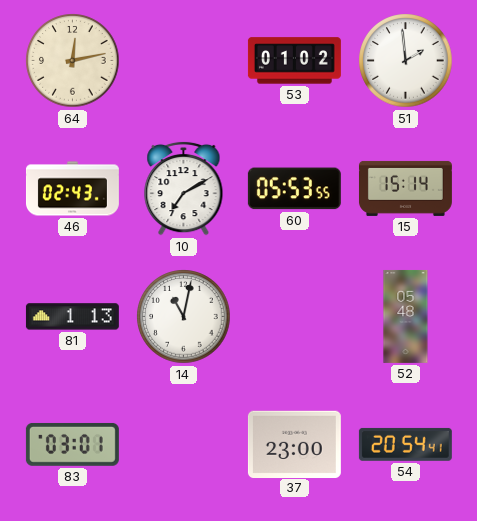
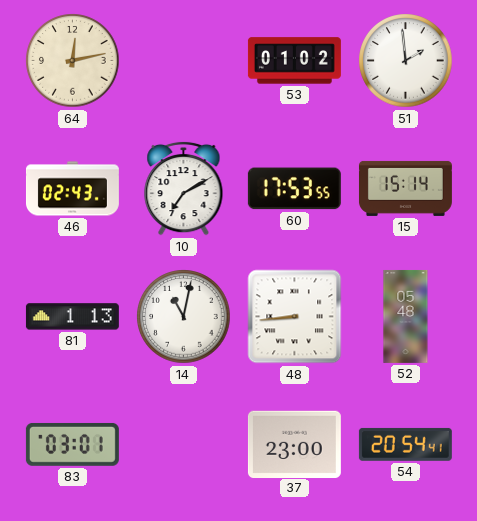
60: 05:53 -> 17:53
48: none -> 8:44
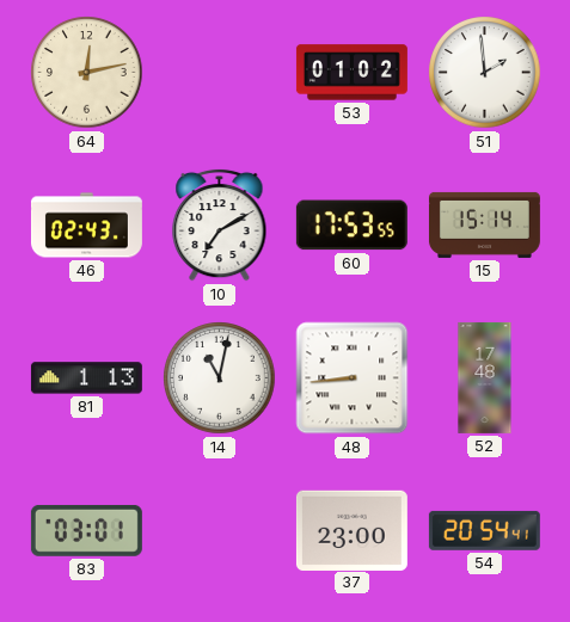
52: 05:48 -> 17:48
